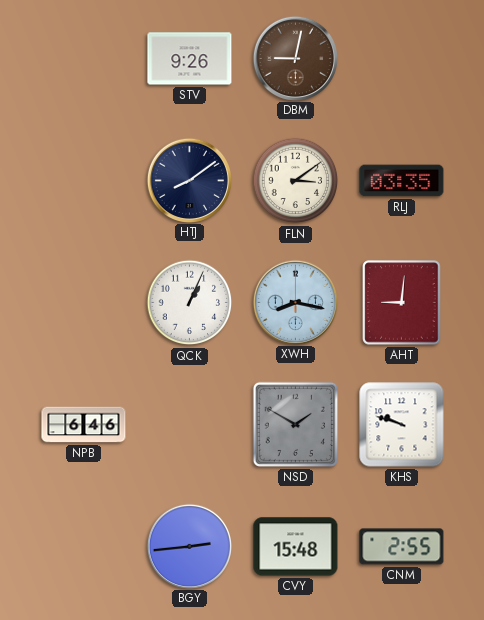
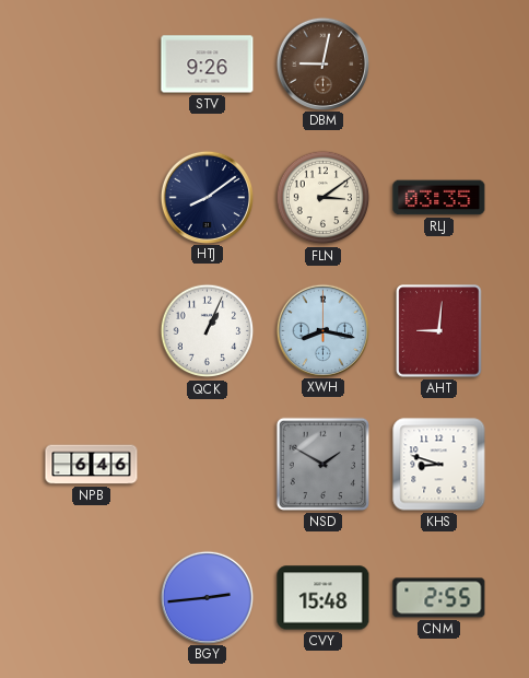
KHS: 9:48 -> 8:48
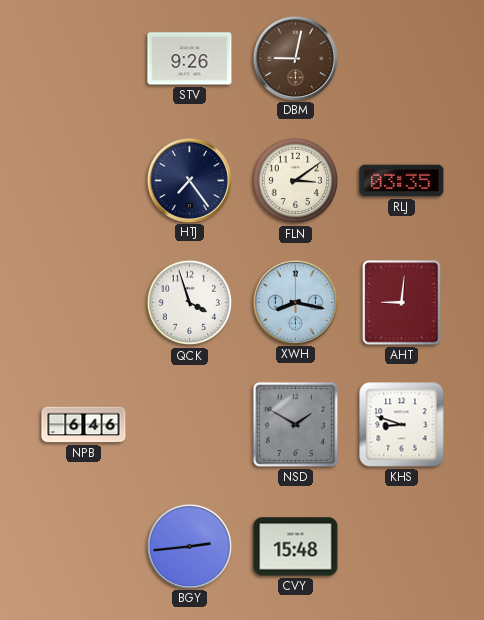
HTJ: 8:09 -> 7:24
QCK: 1:04 -> 3:57
CNM: 2:55 -> none
